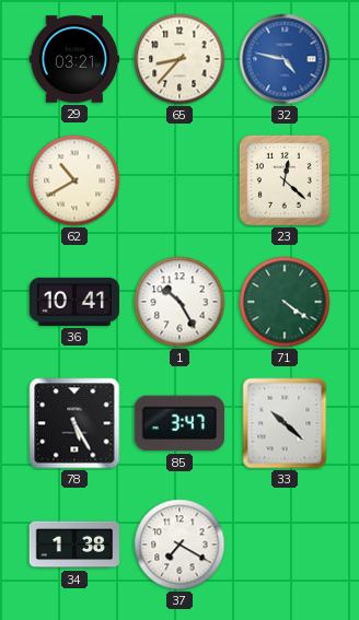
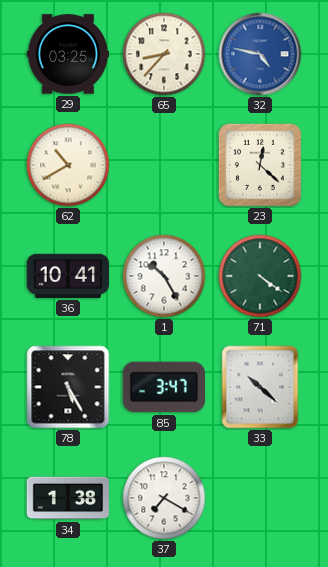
29: 03:21 -> 03:25
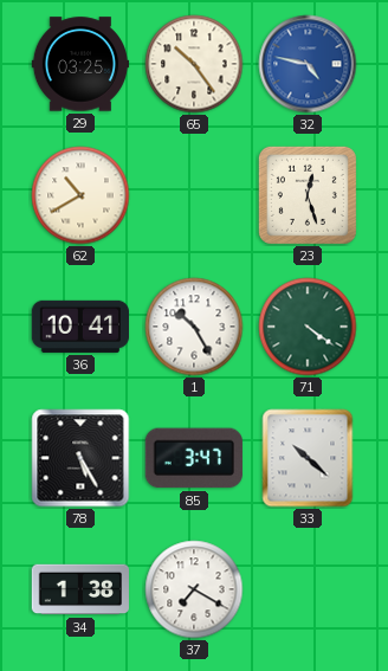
65: 8:37 -> 10:24
23: 12:22 -> 12:27
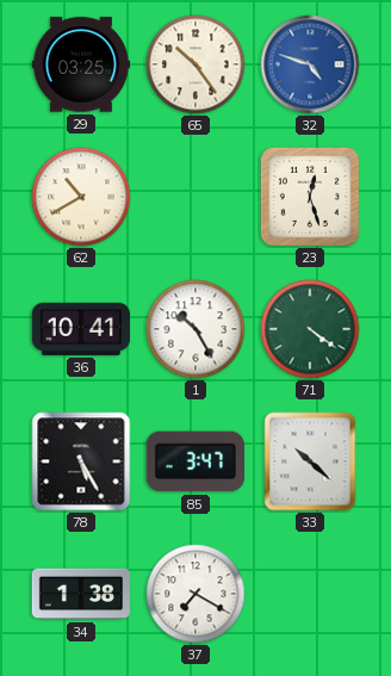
32: 4:47 -> 4:48
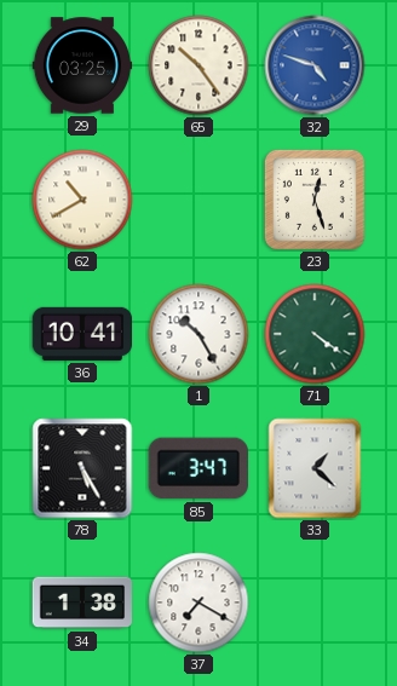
33: 10:22 -> 1:22
